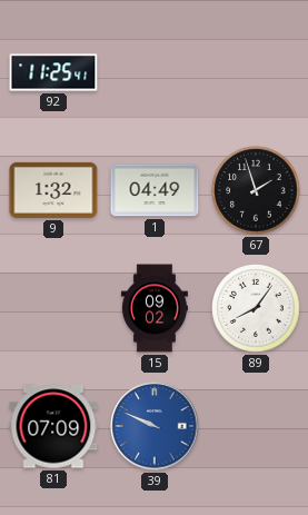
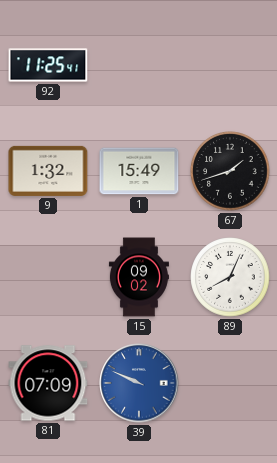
1: 04:49 -> 15:49
67: 1:57 -> 1:42
89: 8:06 -> 8:04
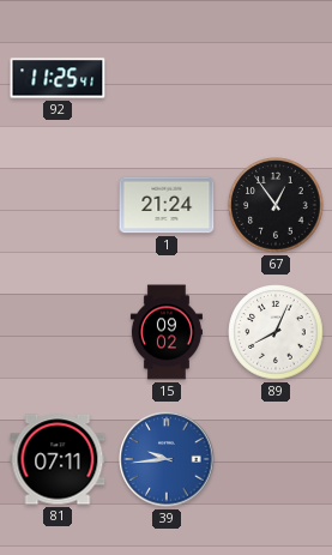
9: 1:32 -> none
1: 15:49 -> 21:24
67: 1:42 -> 12:54
81: 07:09 -> 07:11
39: 9:49 -> 9:44
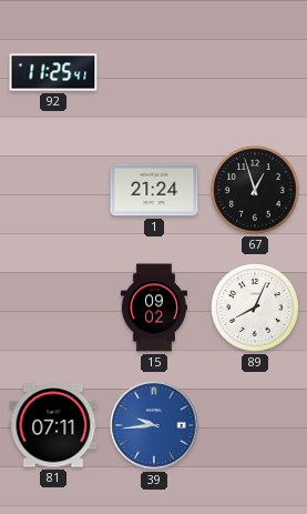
67: 12:54 -> 12:57
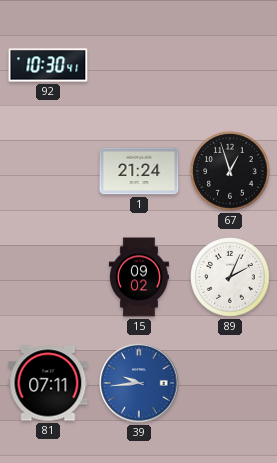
92: 11:25 -> 10:30
89: 8:04 -> 2:04
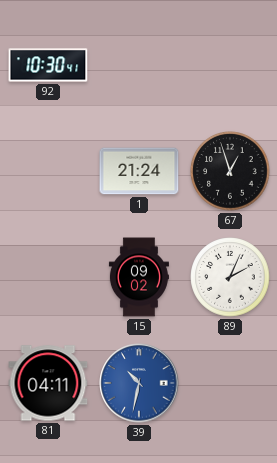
81: 07:11 -> 04:11
39: 9:44 -> 10:32
